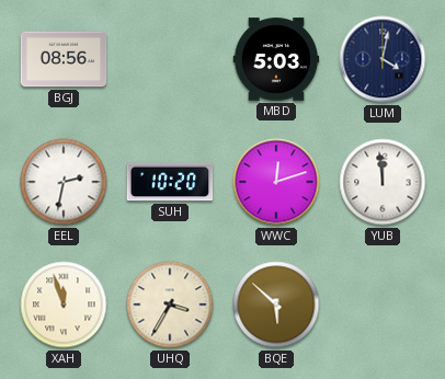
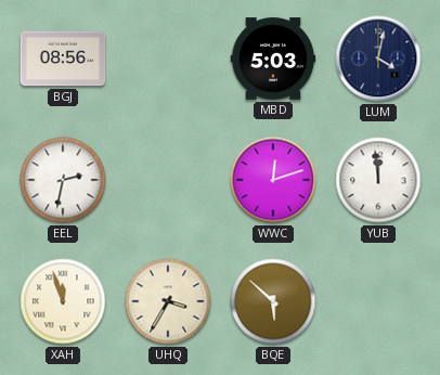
SUH: 10:20 -> none
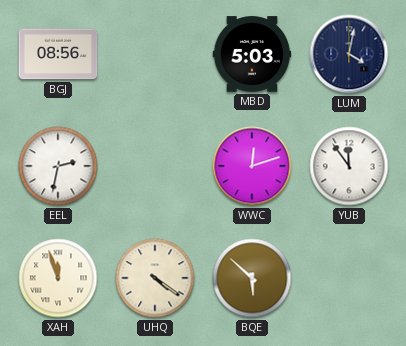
YUB: 11:59 -> 11:54
UHQ: 3:35 -> 4:21
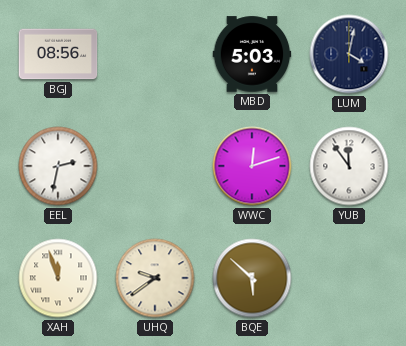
UHQ: 4:21 -> 9:39
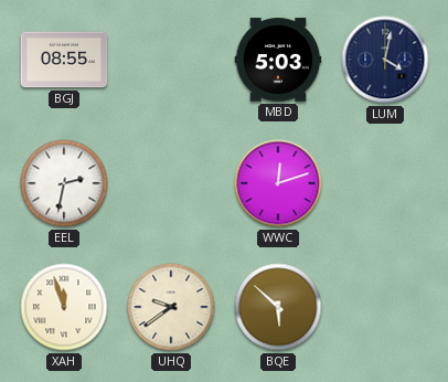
BGJ: 08:56 -> 08:55
YUB: 11:54 -> none
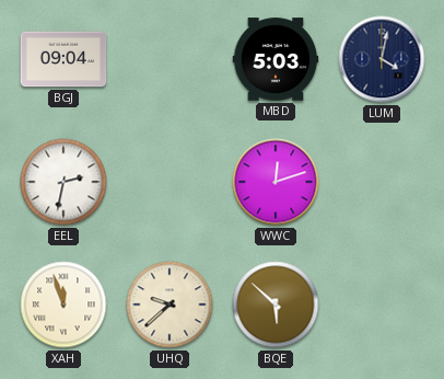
BGJ: 08:55 -> 09:04
UHQ: 9:39 -> 9:38
